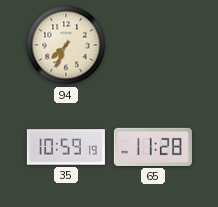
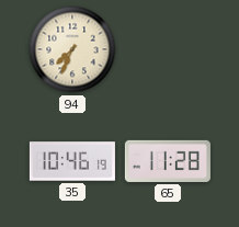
35: 10:59 -> 10:46
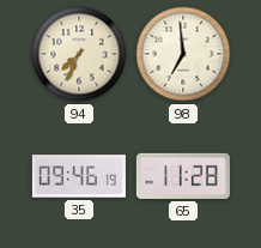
98: none -> 6:59
35: 10:46 -> 09:46
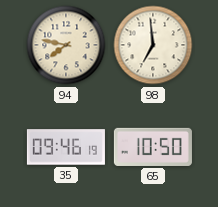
94: 7:34 -> 7:47
65: 11:28 -> 10:50
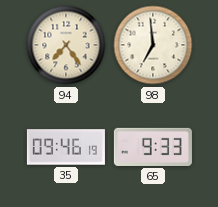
94: 7:47 -> 7:24
65: 10:50 -> 9:33
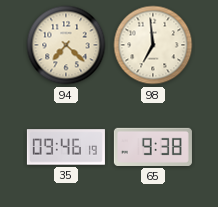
94: 7:24 -> 7:22
65: 9:33 -> 9:38
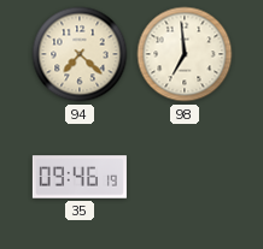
65: 9:38 -> none
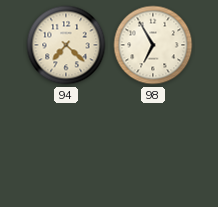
98: 6:59 -> 6:55
35: 09:46 -> none
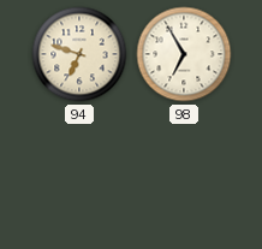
94: 7:22 -> 6:48
